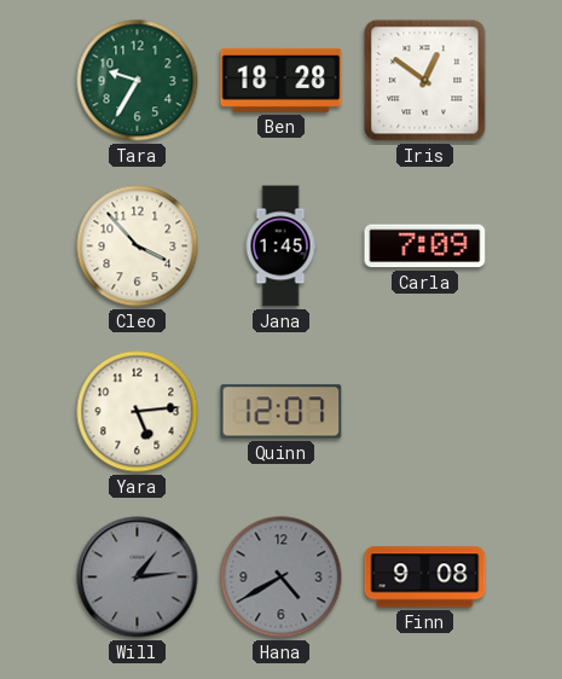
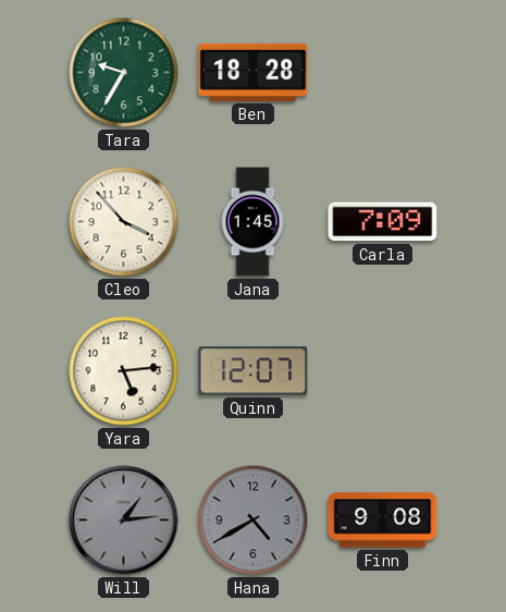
Iris: 12:51 -> none
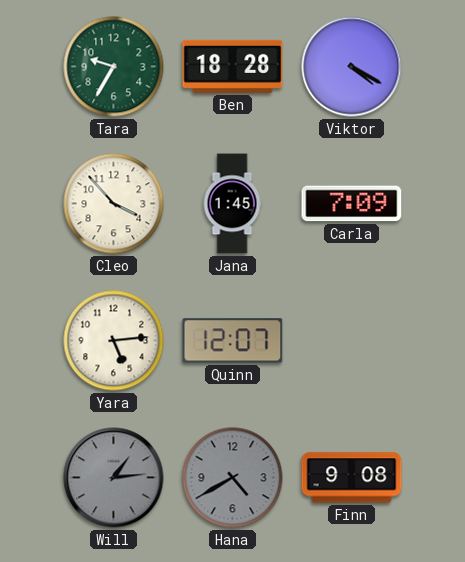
Viktor: none -> 4:20
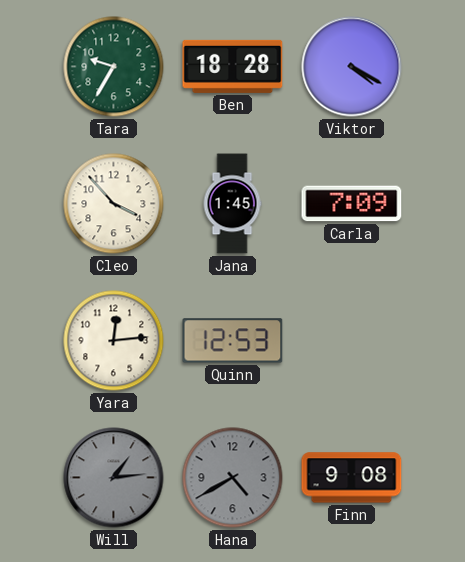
Yara: 5:14 -> 12:14
Quinn: 12:07 -> 12:53
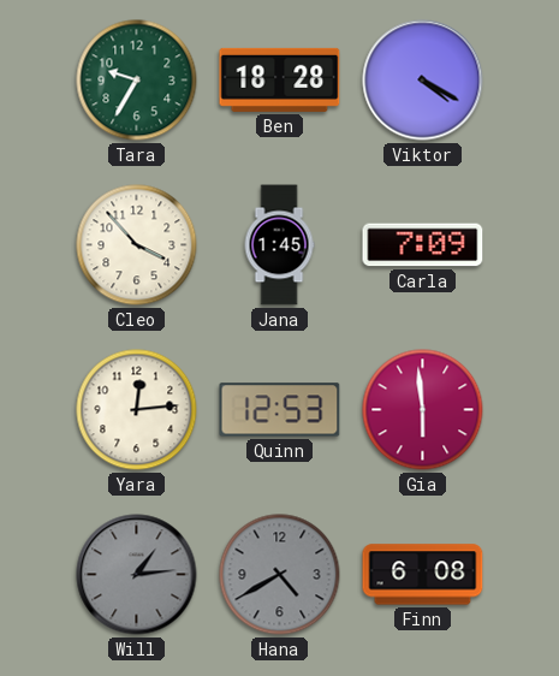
Gia: none -> 5:59
Finn: 9:08 -> 6:08
